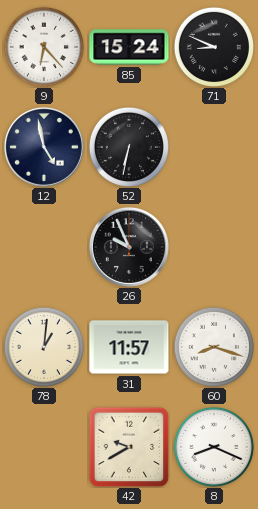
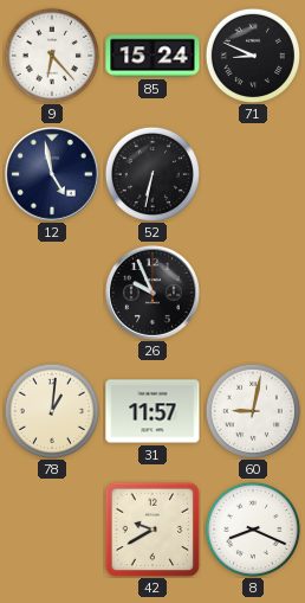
60: 8:18 -> 9:02
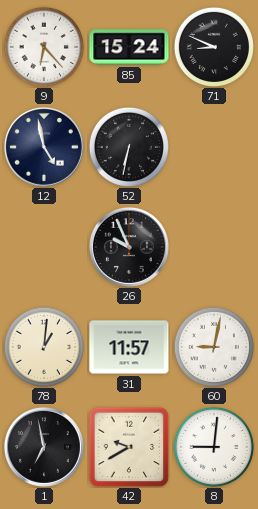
1: none -> 6:58
8: 8:19 -> 9:01
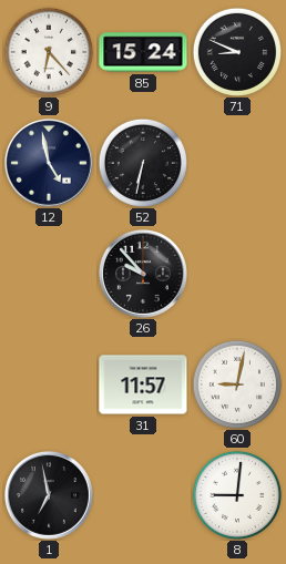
26: 9:56 -> 9:53
78: 1:01 -> none
42: 9:40 -> none
